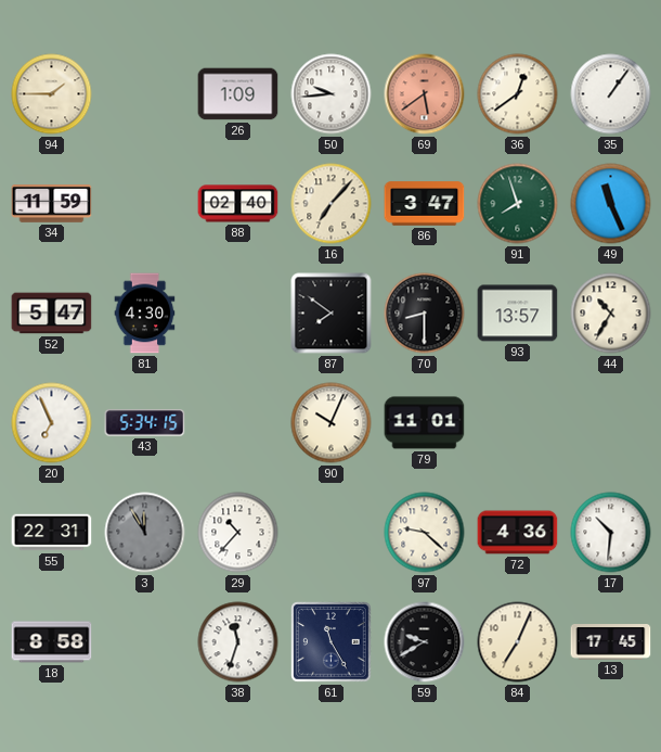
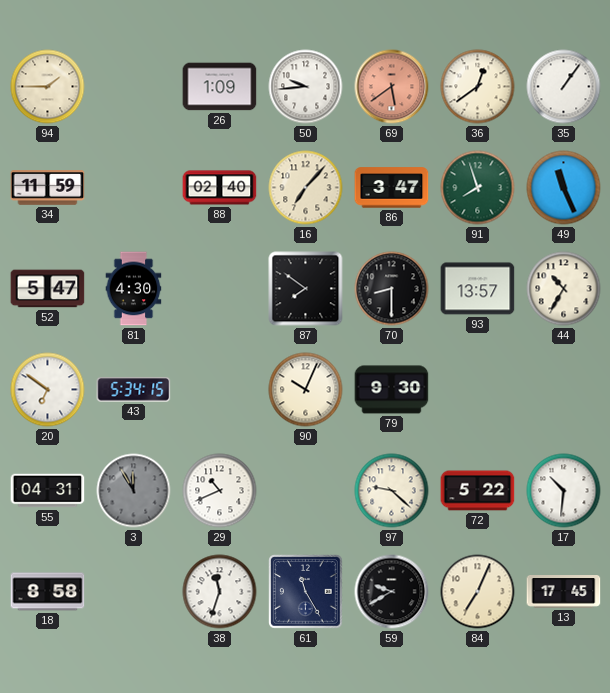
20: 6:56 -> 6:51
79: 11:01 -> 9:30
55: 22:31 -> 04:31
29: 10:37 -> 10:41
72: 4:36 -> 5:22
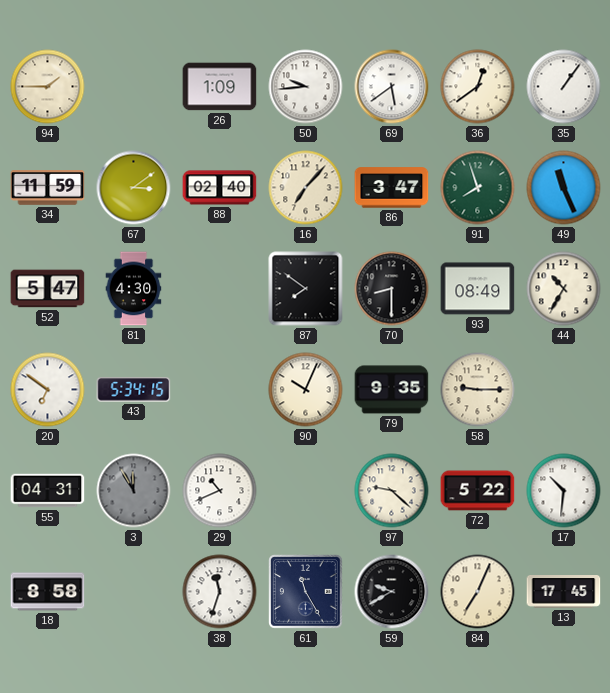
69 dial: salmon -> white
67: none -> 3:09
93: 13:57 -> 08:49
79: 9:30 -> 9:35
58: none -> 9:15
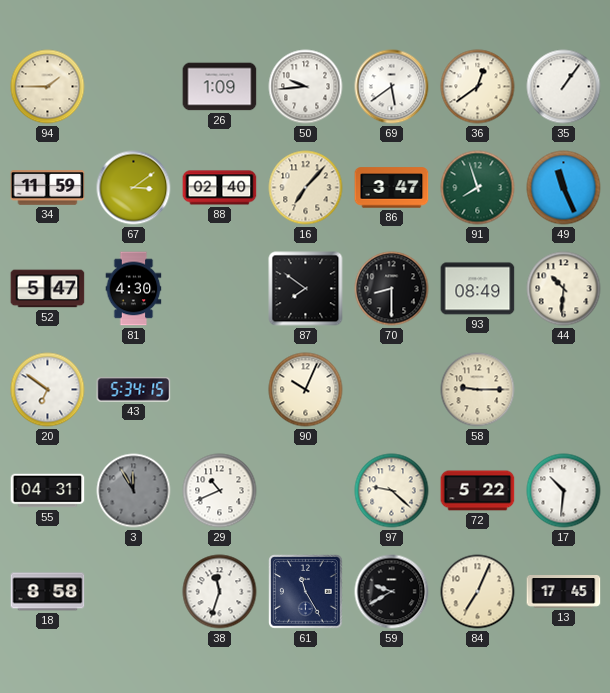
44: 10:35 -> 10:31
79: 9:35 -> none
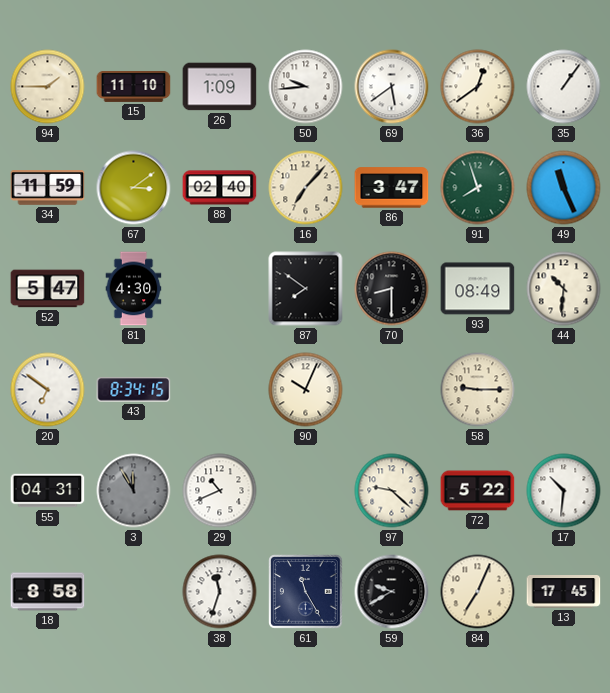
15: none -> 11:10
43: 5:34 -> 8:34
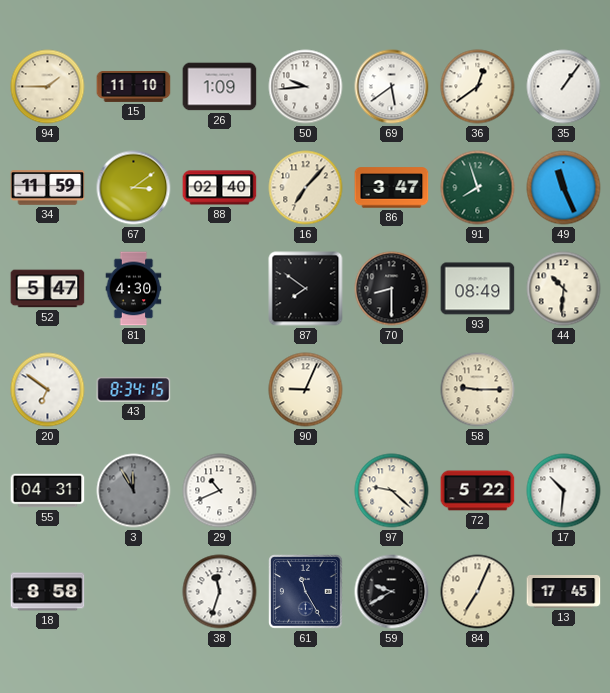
90: 10:04 -> 9:04
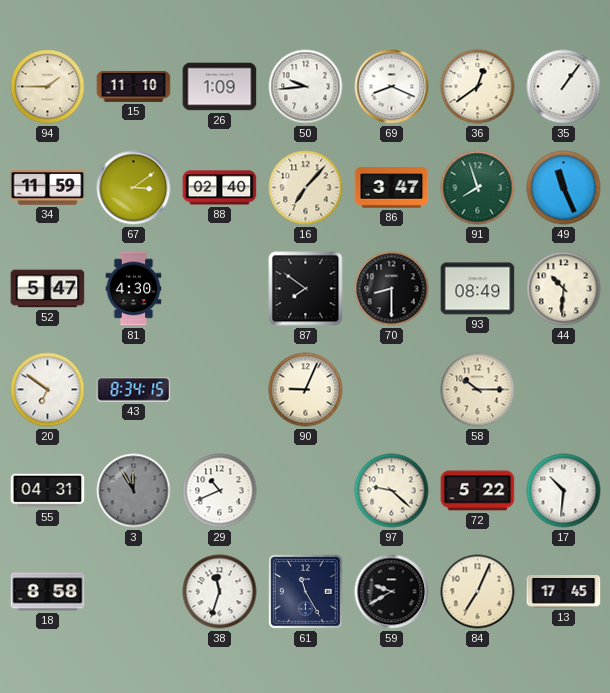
69: 5:39 -> 8:19
58: 9:15 -> 10:15
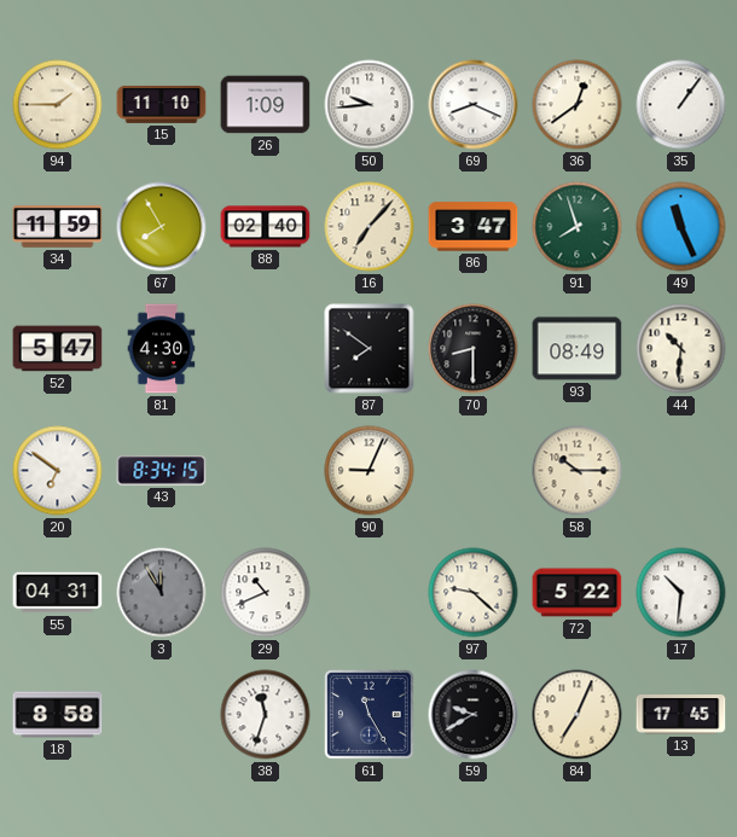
67: 3:09 -> 7:55
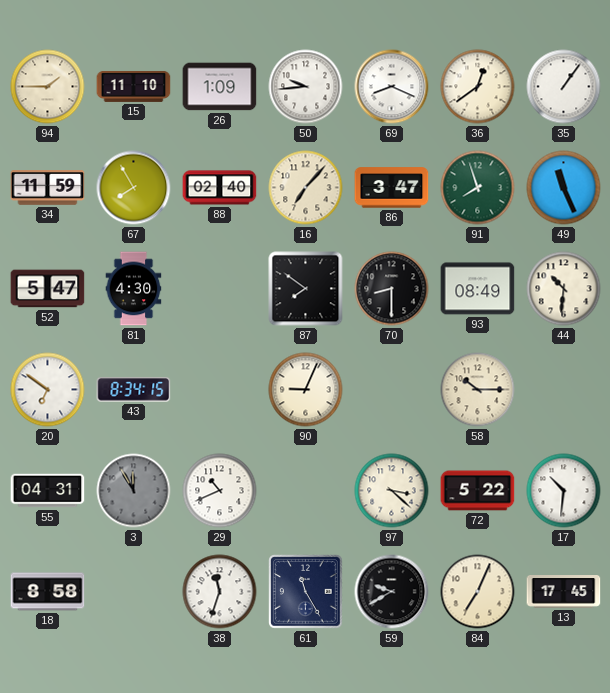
97: 9:22 -> 3:22
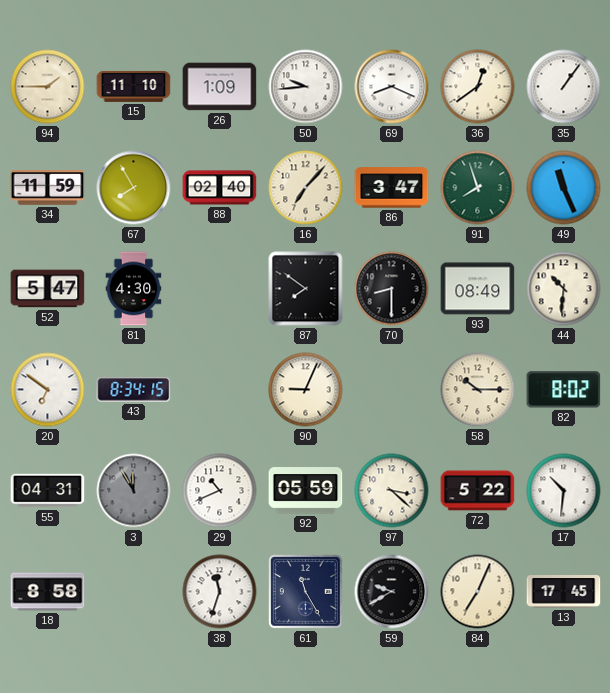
82: none -> 8:02
92: none -> 05:59
